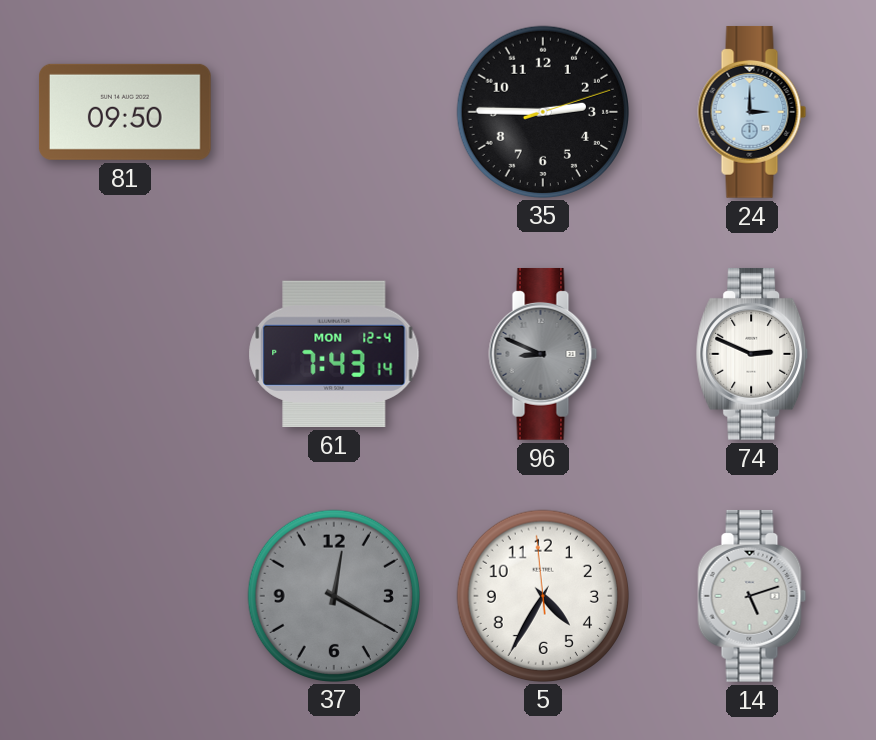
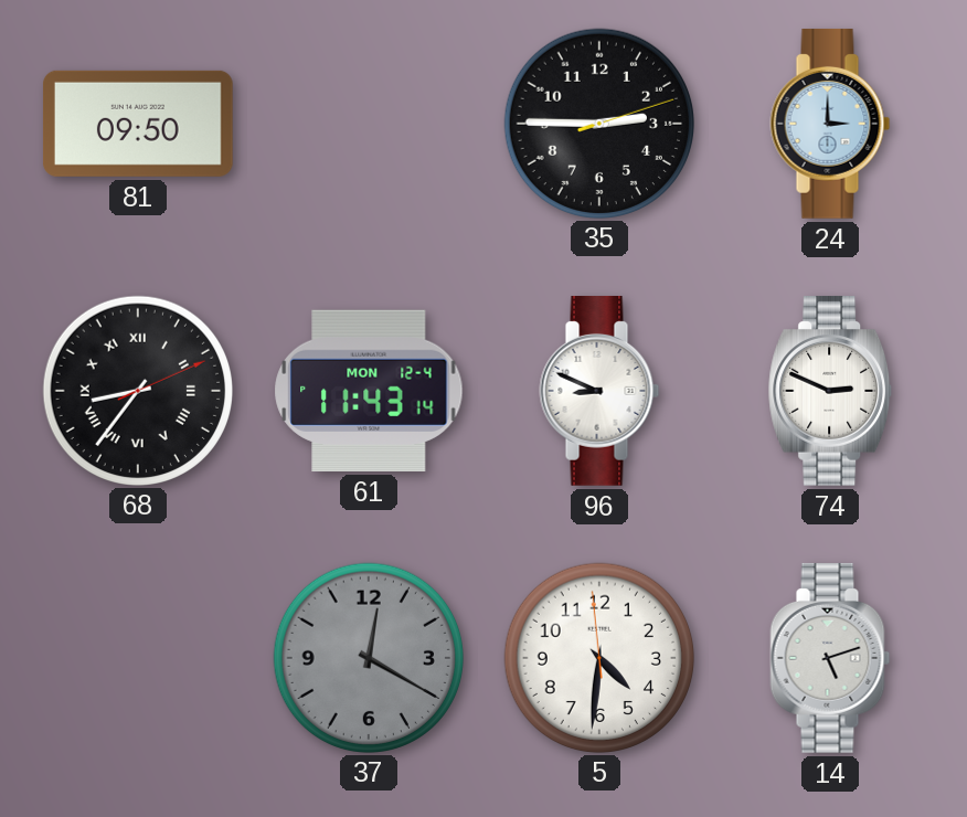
68: none -> 8:36
61: 7:43 -> 11:43
96 dial: grey -> white
5: 4:34 -> 4:30
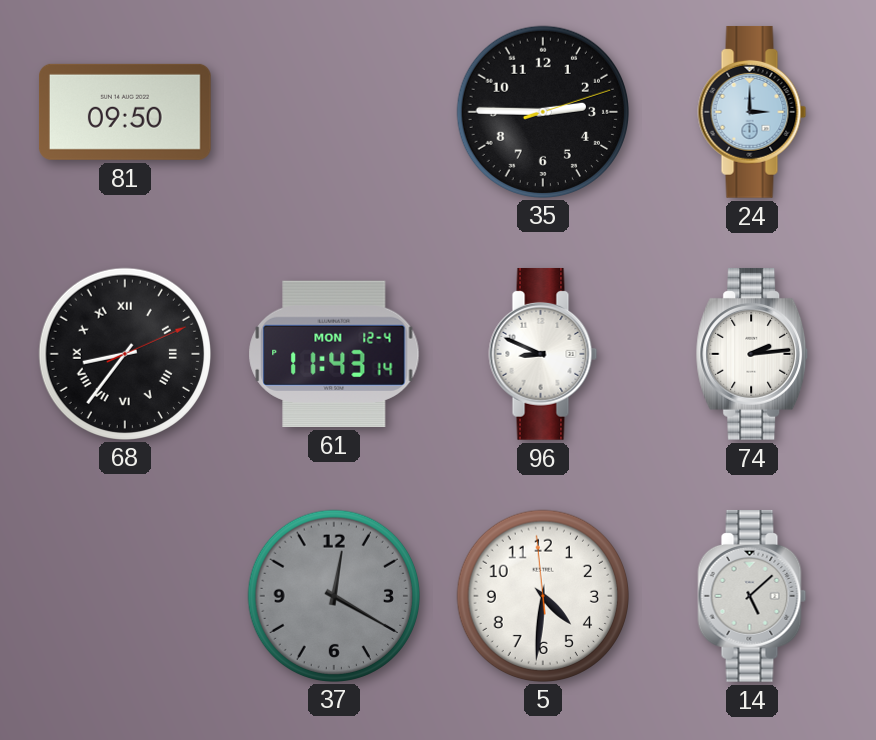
74: 2:49 -> 2:14
14: 5:12 -> 5:08
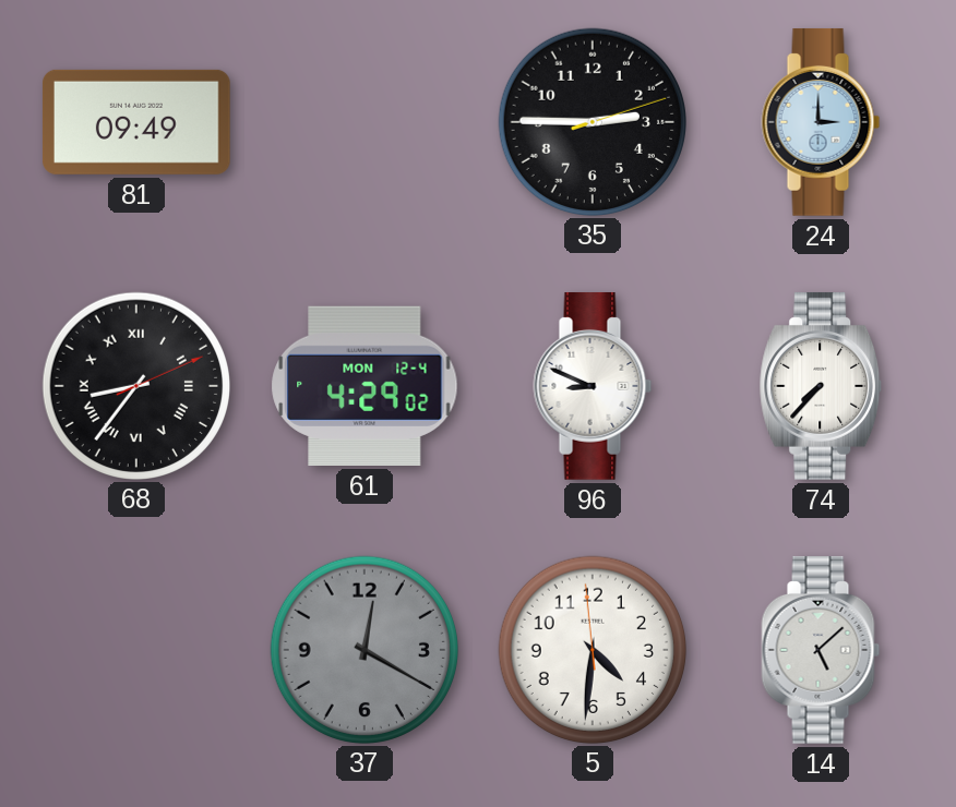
81: 09:50 -> 09:49
61: 11:43 -> 4:29
74: 2:14 -> 7:37
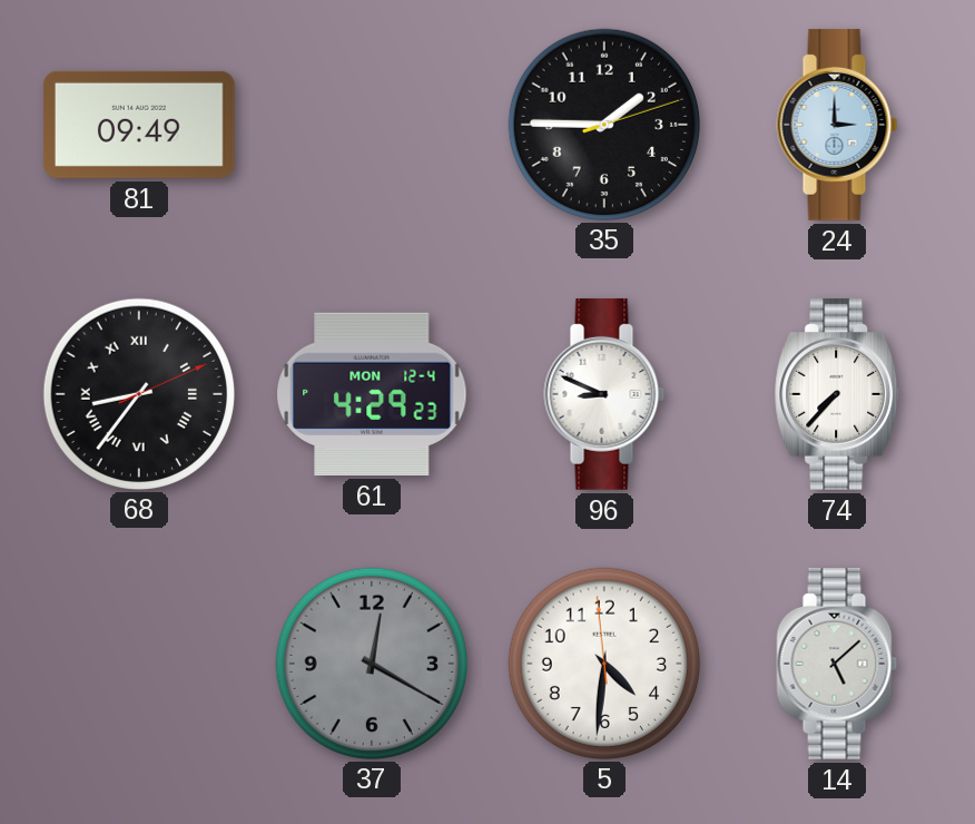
35: 2:45 -> 1:45
61: 4:29:02 -> 4:29:23
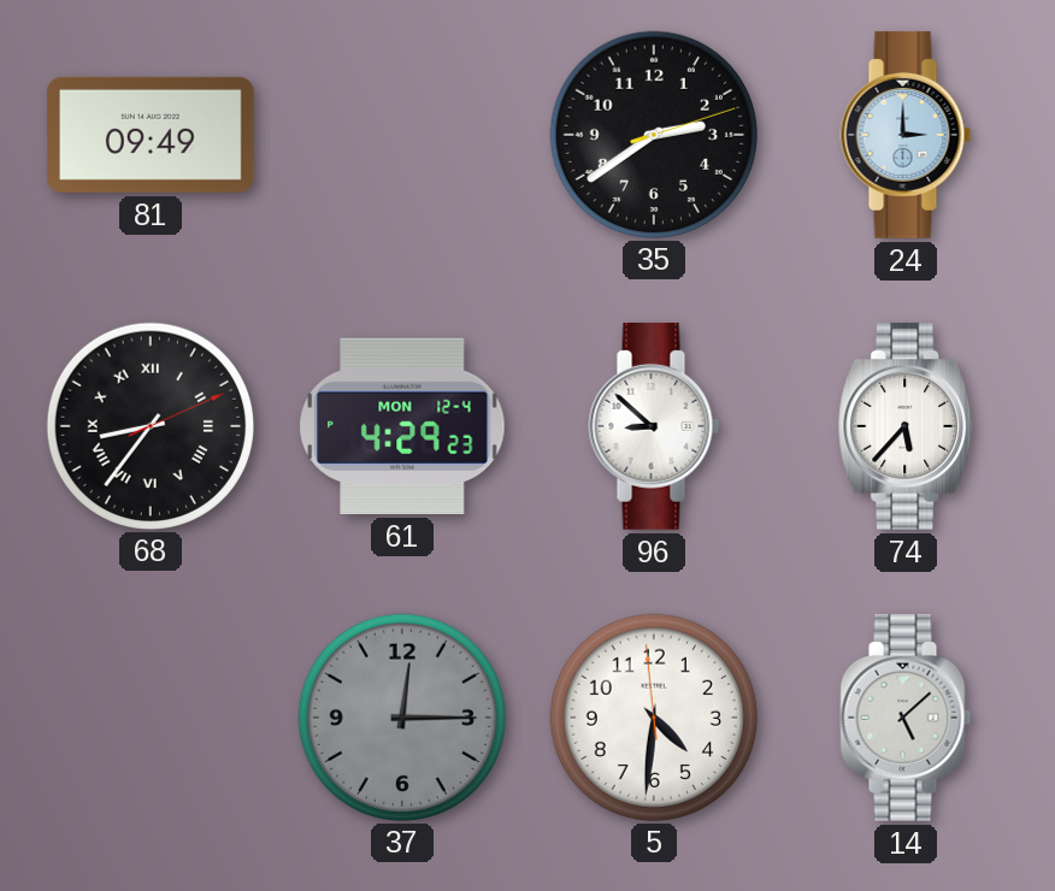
35: 1:45 -> 2:39
96: 8:49 -> 8:52
74: 7:37 -> 5:37
37: 12:20 -> 12:15
